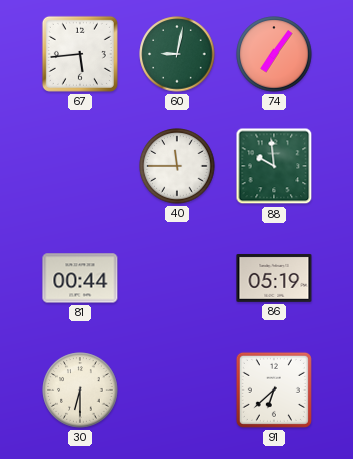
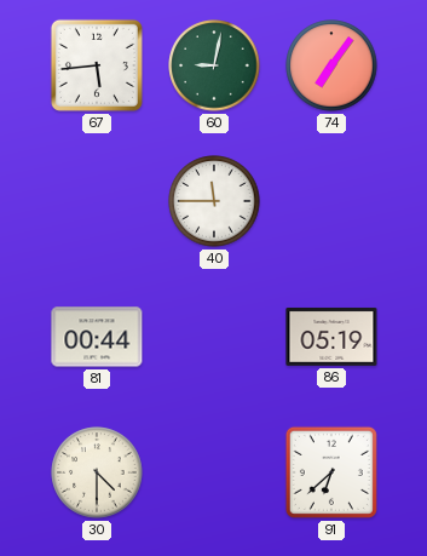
88: 9:59 -> none
30: 6:30 -> 4:30
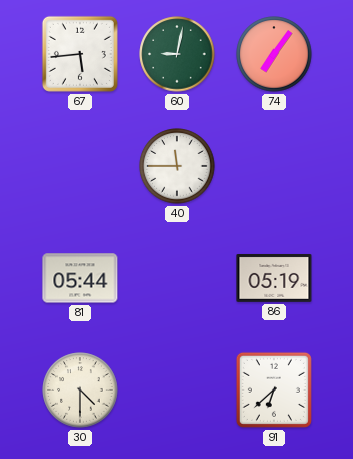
81: 00:44 -> 05:44
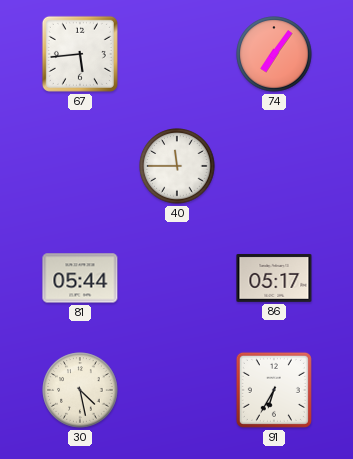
60: 9:02 -> none
86: 05:19 -> 05:17
30: 4:30 -> 4:28
91: 6:38 -> 6:35
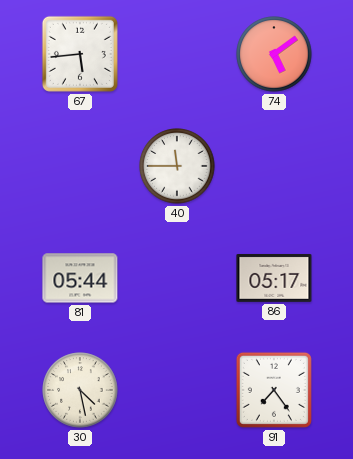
74: 7:06 -> 5:09
91: 6:35 -> 7:24
